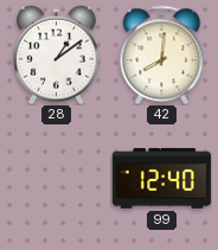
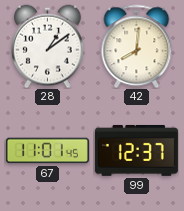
67: none -> 11:01
99: 12:40 -> 12:37
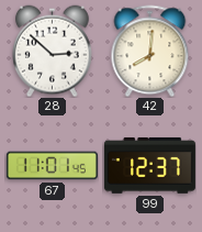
28: 1:09 -> 2:52
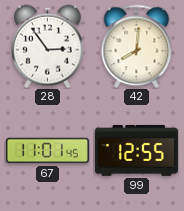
28: 2:52 -> 2:54
99: 12:37 -> 12:55
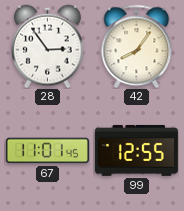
42: 8:01 -> 8:06
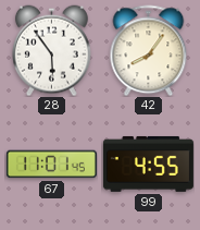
28: 2:54 -> 5:54
99: 12:55 -> 4:55
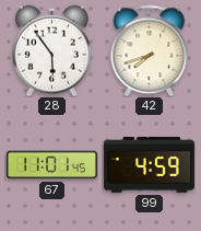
42: 8:06 -> 7:42
99: 4:55 -> 4:59
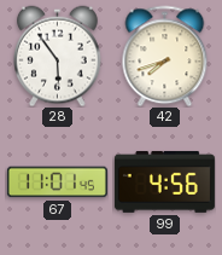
99: 4:59 -> 4:56
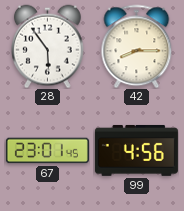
42: 7:42 -> 8:15
67: 11:01 -> 23:01
